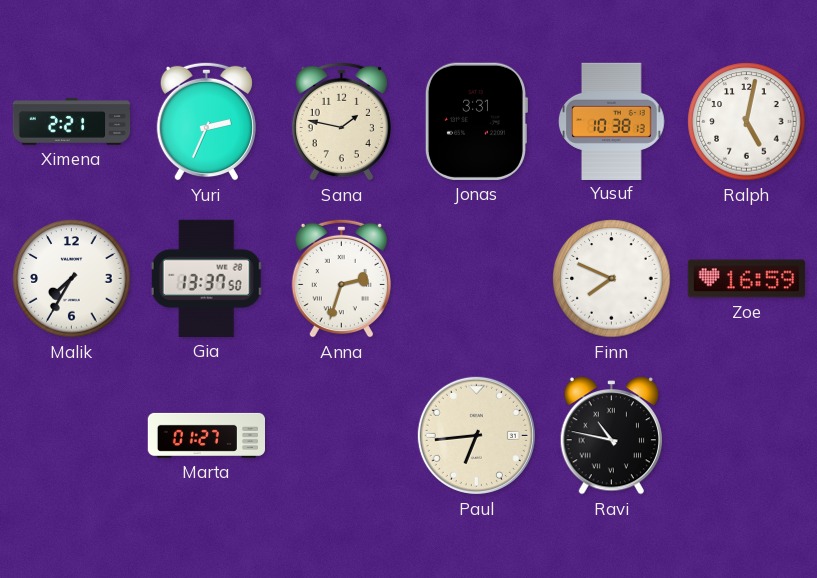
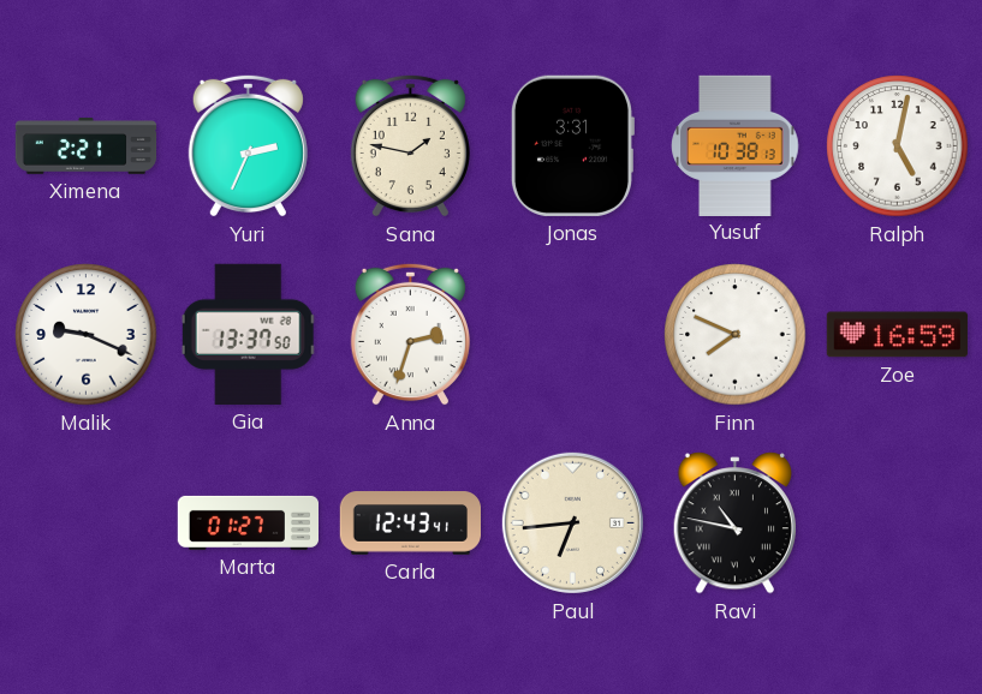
Malik: 7:35 -> 9:19
Carla: none -> 12:43
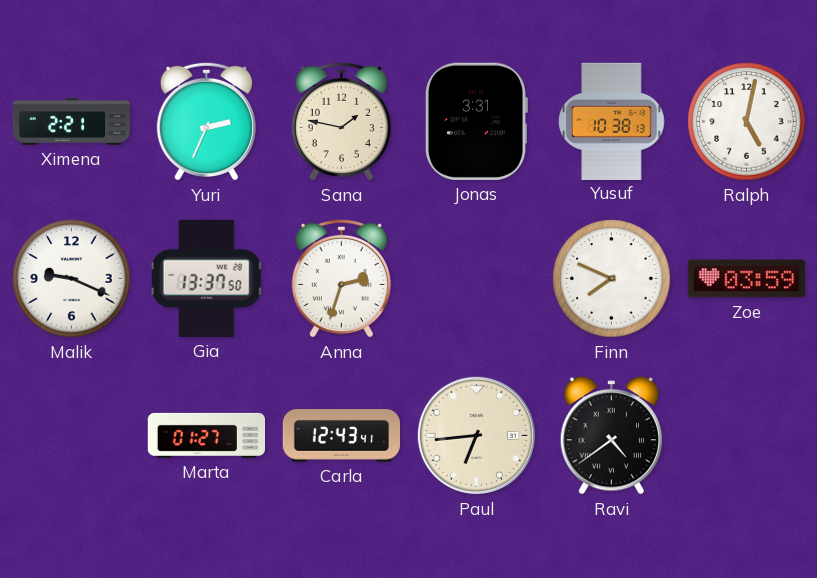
Zoe: 16:59 -> 03:59
Ravi: 10:47 -> 4:39
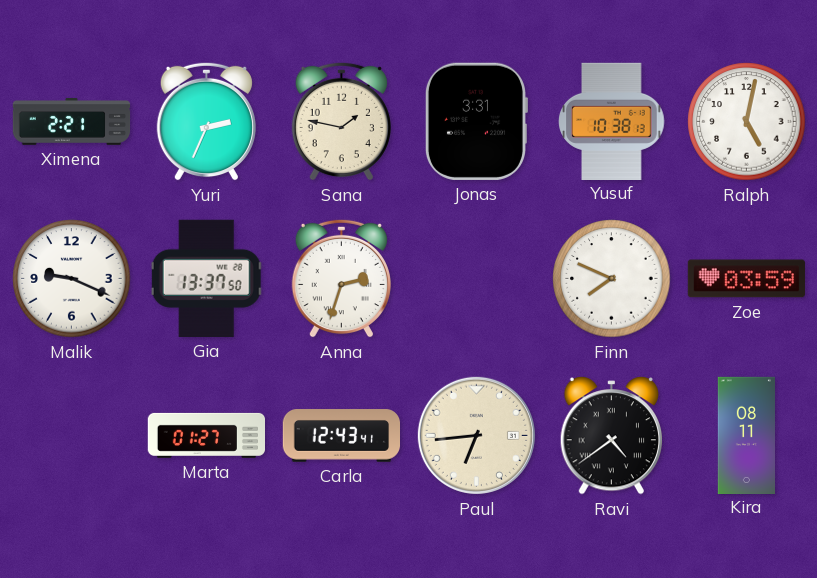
Kira: none -> 08:11
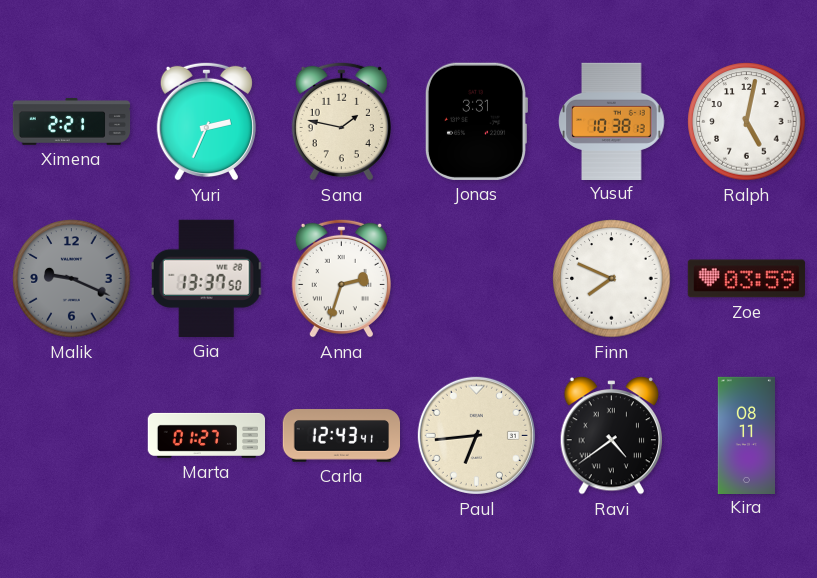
Malik dial: white -> grey
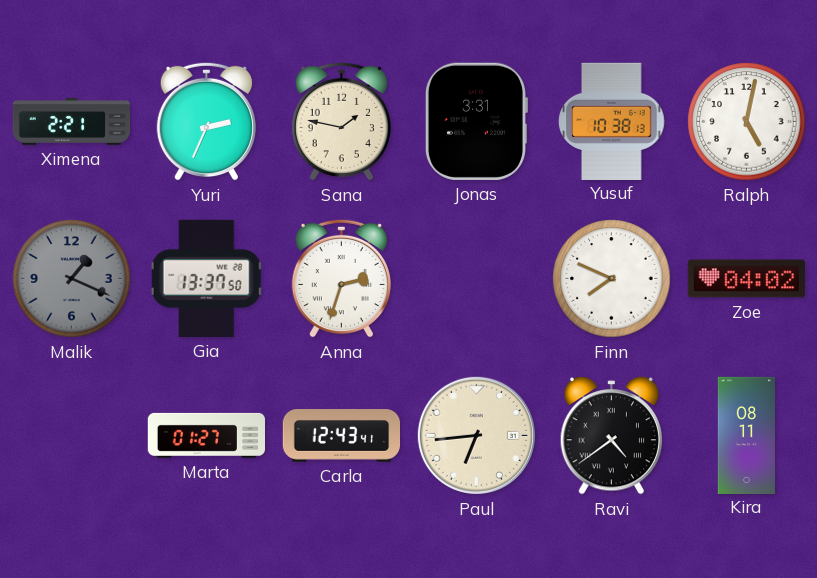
Malik: 9:19 -> 1:19
Zoe: 03:59 -> 04:02
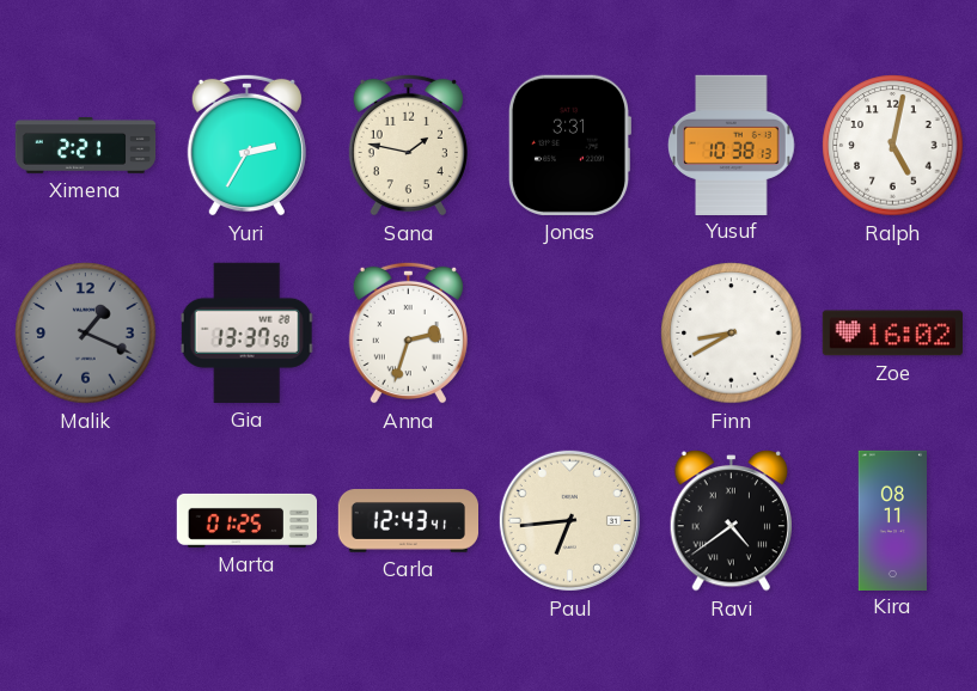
Yuri: 2:34 -> 2:35
Finn: 7:49 -> 8:40
Zoe: 04:02 -> 16:02
Marta: 01:27 -> 01:25
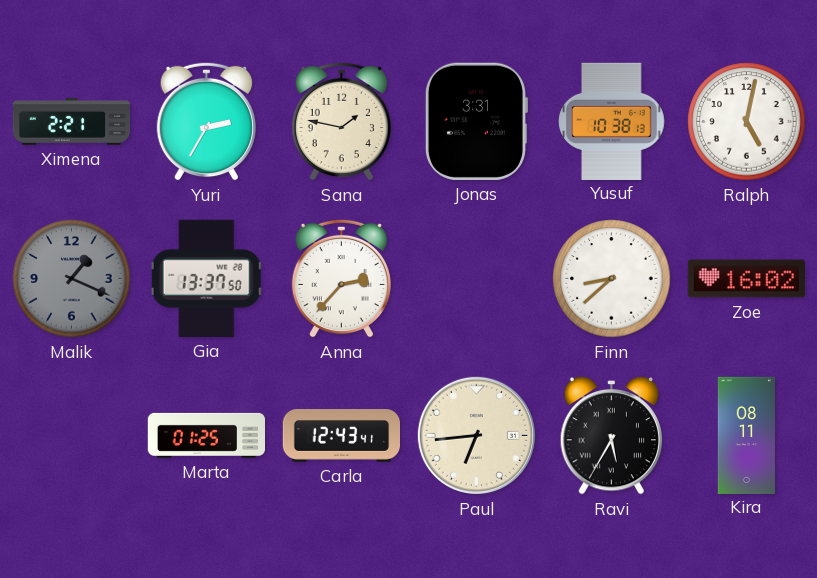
Anna: 2:33 -> 2:37
Finn: 8:40 -> 8:38
Ravi: 4:39 -> 5:35
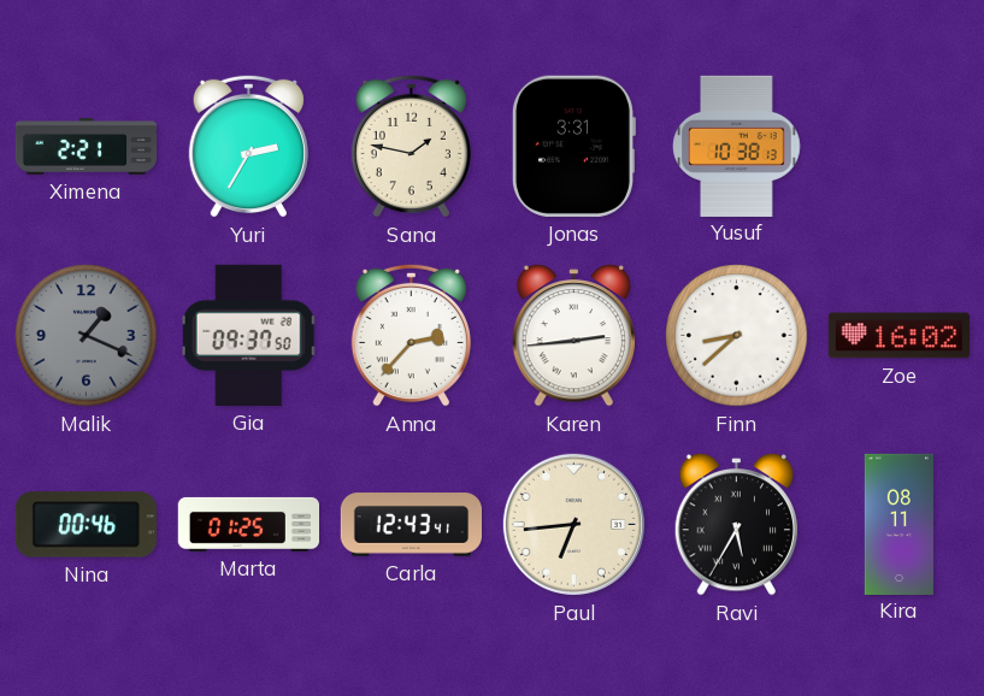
Ralph: 5:02 -> none
Gia: 13:37 -> 09:37
Karen: none -> 2:44
Nina: none -> 00:46
